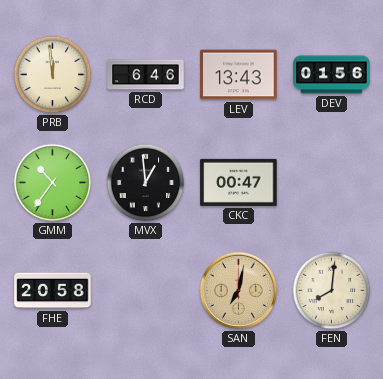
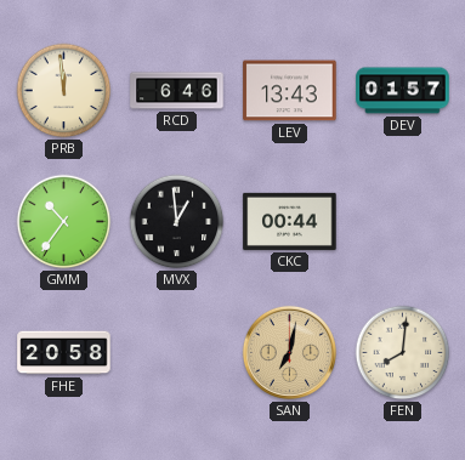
DEV: 01:56 -> 01:57
CKC: 00:47 -> 00:44
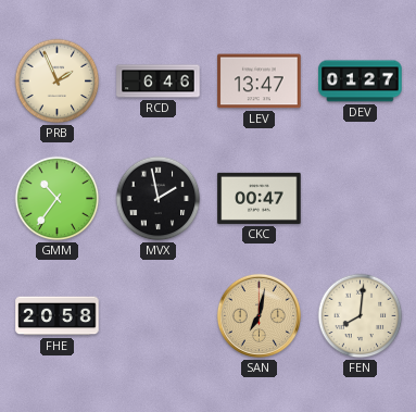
PRB: 11:59 -> 1:56
LEV: 13:43 -> 13:47
DEV: 01:57 -> 01:27
MVX: 12:59 -> 1:58
CKC: 00:44 -> 00:47
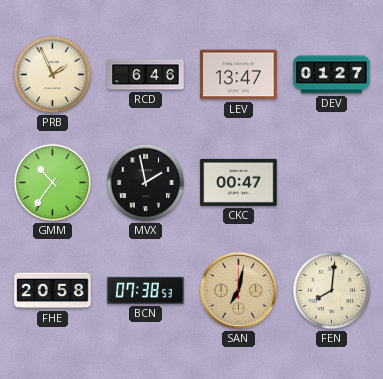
BCN: none -> 07:38
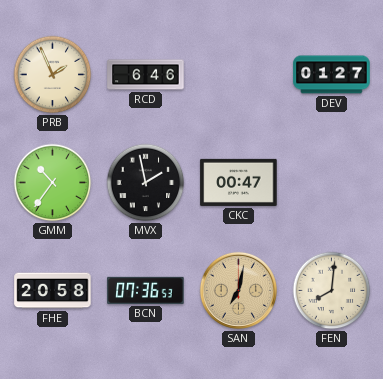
LEV: 13:47 -> none
BCN: 07:38 -> 07:36
